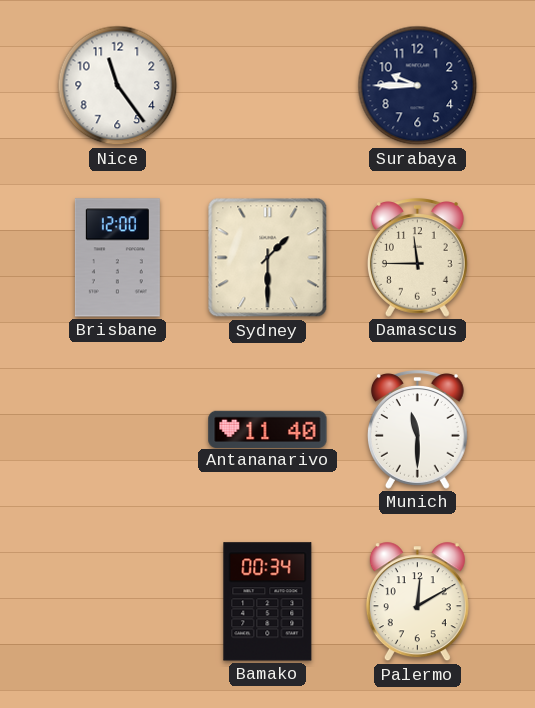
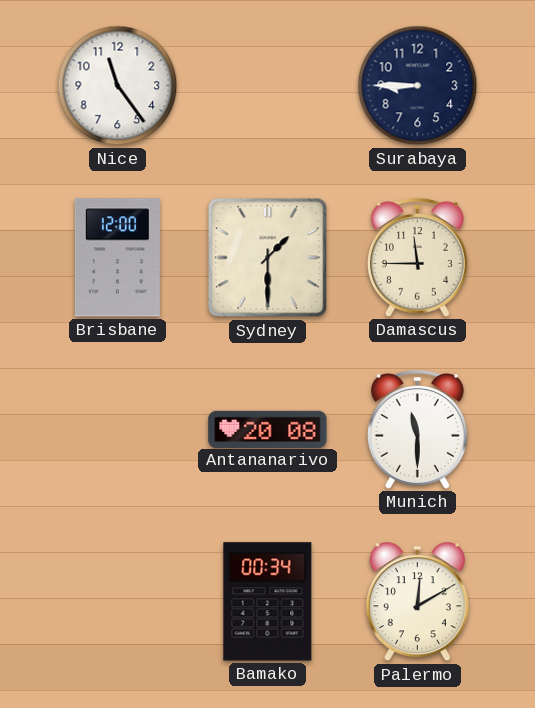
Surabaya: 9:45 -> 8:45
Antananarivo: 11:40 -> 20:08
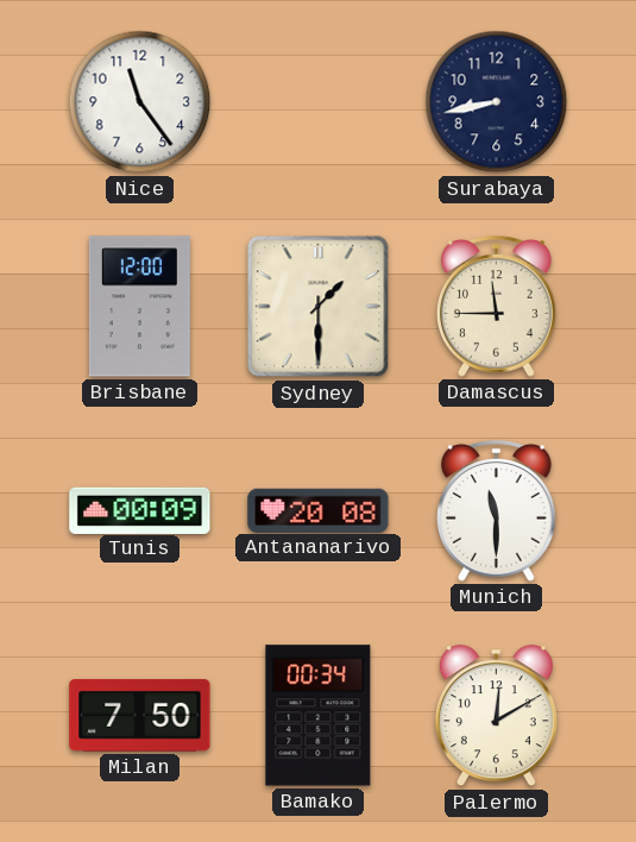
Surabaya: 8:45 -> 8:43
Tunis: none -> 00:09
Milan: none -> 7:50
